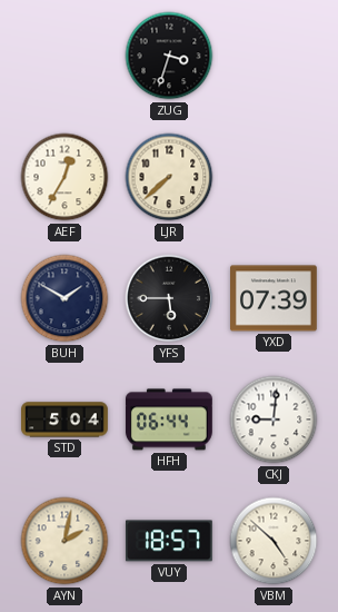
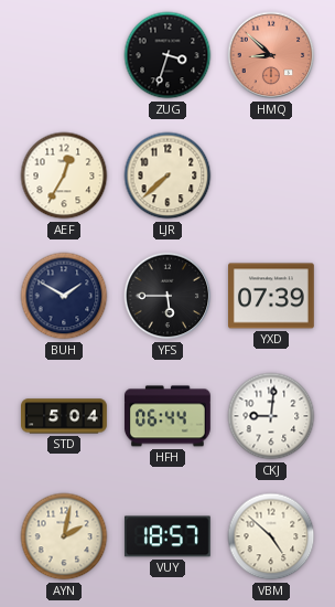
HMQ: none -> 8:52
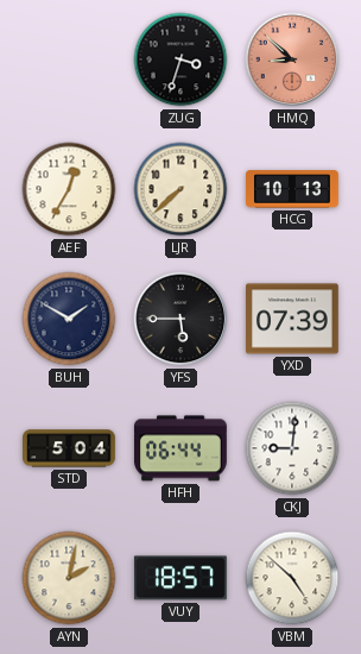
HCG: none -> 10:13
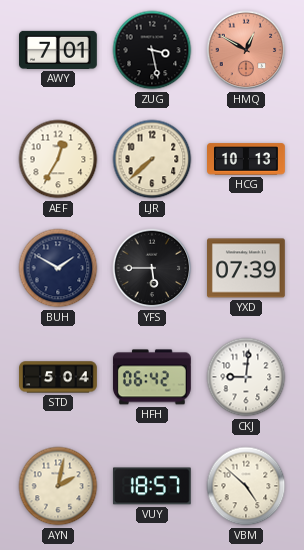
AWY: none -> 7:01
ZUG: 3:33 -> 3:28
HMQ: 8:52 -> 12:50
HFH: 06:44 -> 06:42
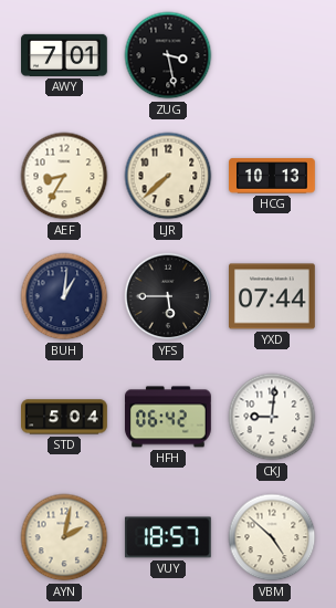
HMQ: 12:50 -> none
AEF: 12:35 -> 8:35
BUH: 1:50 -> 1:01
YXD: 07:39 -> 07:44
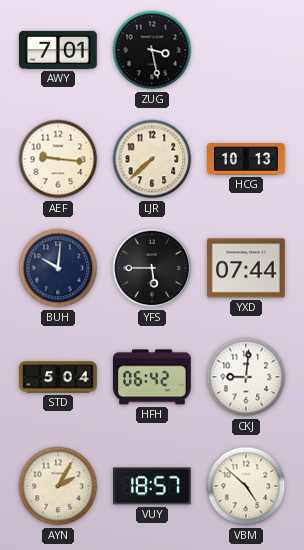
AEF: 8:35 -> 9:16
BUH: 1:01 -> 10:01
AYN: 2:02 -> 2:05
